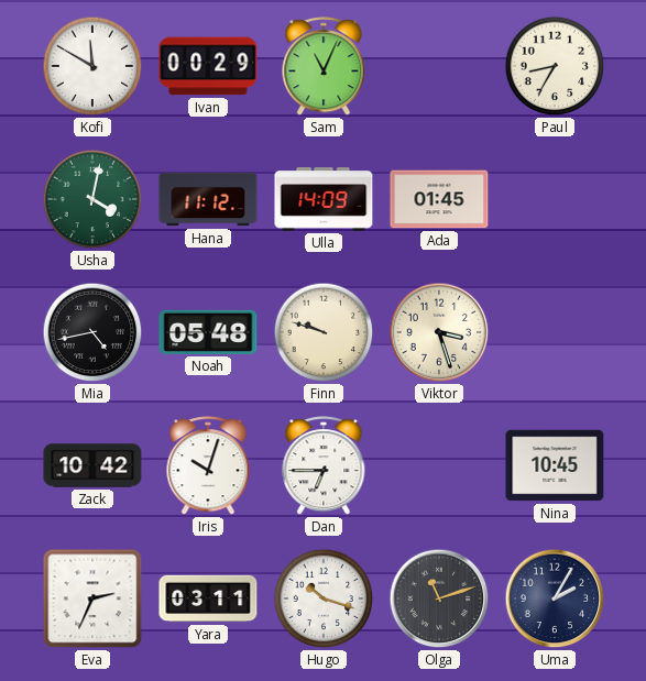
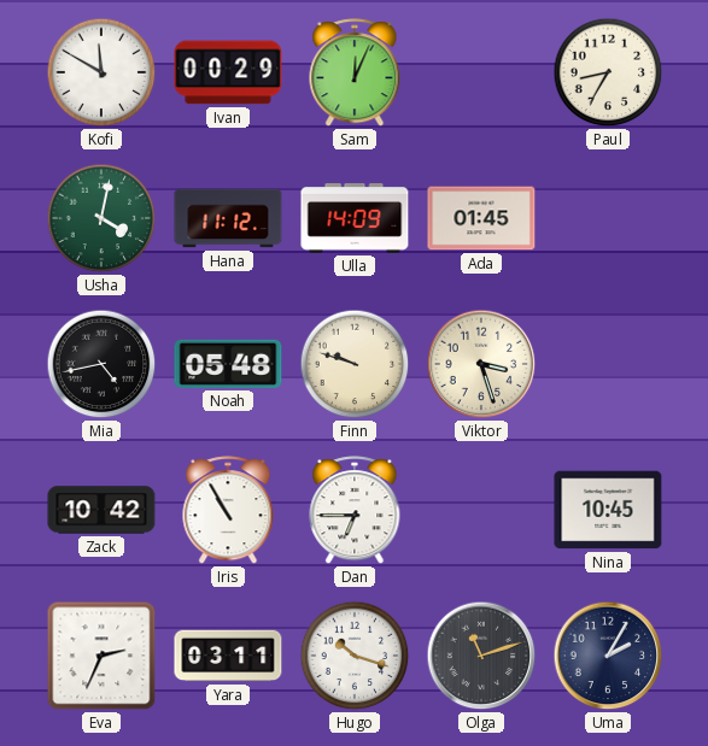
Sam: 11:04 -> 12:04
Iris: 10:03 -> 10:55
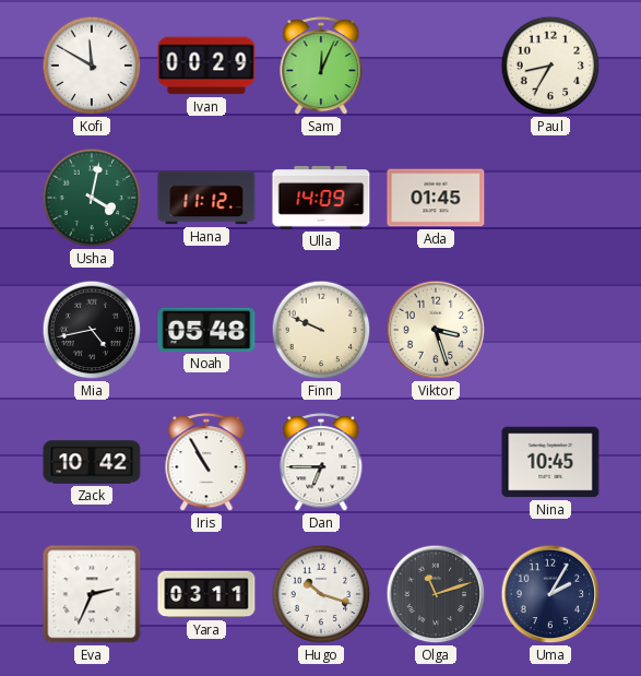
Finn: 9:48 -> 9:49
